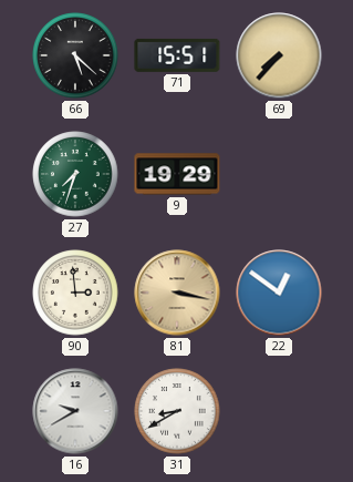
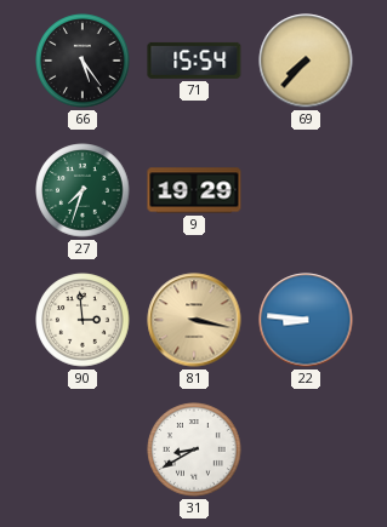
66: 5:22 -> 5:24
71: 15:51 -> 15:54
22: 12:51 -> 8:46
16: 9:40 -> none
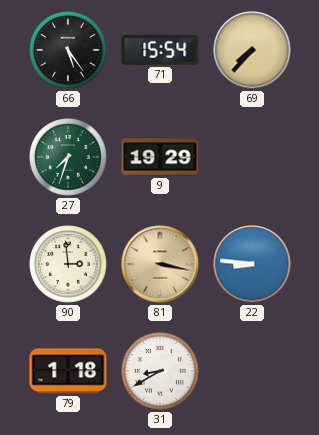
79: none -> 1:18
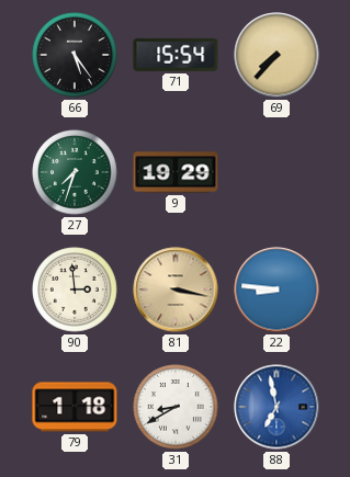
88: none -> 6:58
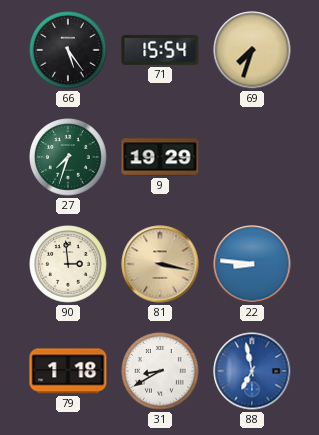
69: 7:37 -> 7:33
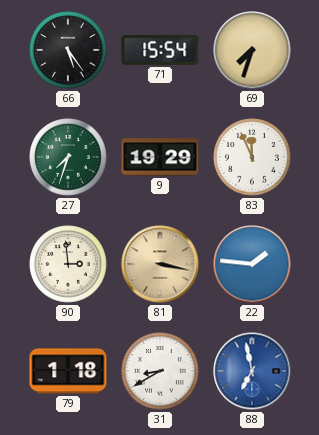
83: none -> 11:56
22: 8:46 -> 1:46
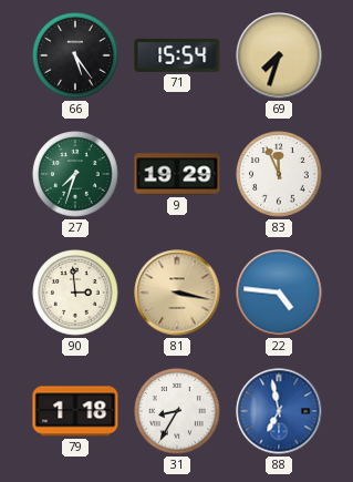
22: 1:46 -> 4:46
31: 8:40 -> 8:35
